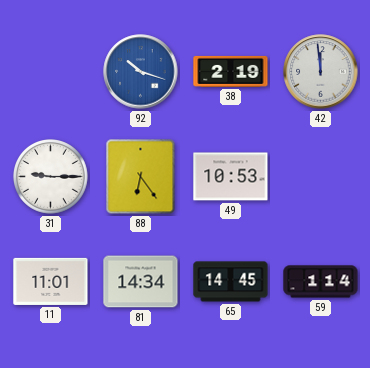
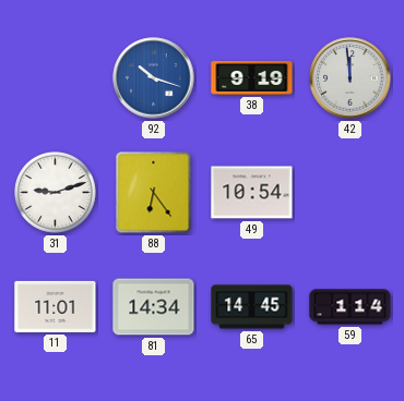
38: 2:19 -> 9:19
31: 9:15 -> 9:12
49: 10:53 -> 10:54
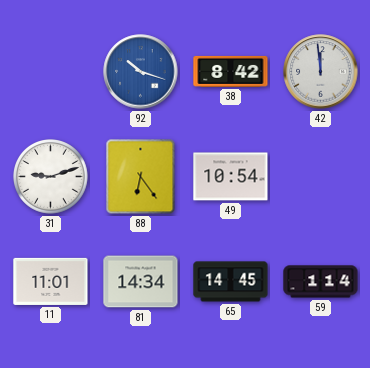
38: 9:19 -> 8:42
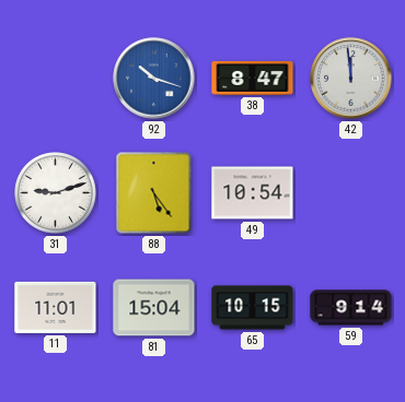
38: 8:42 -> 8:47
88: 6:24 -> 5:24
81: 14:34 -> 15:04
65: 14:45 -> 10:15
59: 1:14 -> 9:14
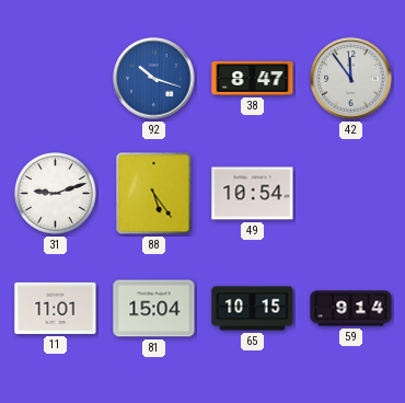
42: 11:59 -> 11:54
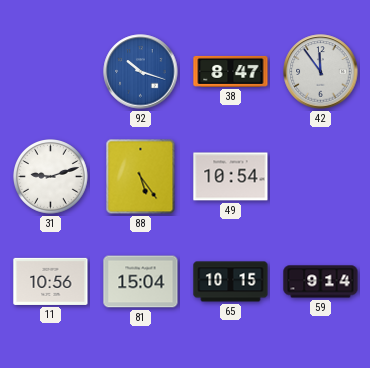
11: 11:01 -> 10:56
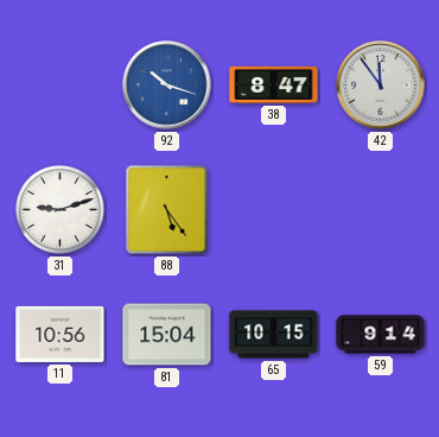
49: 10:54 -> none
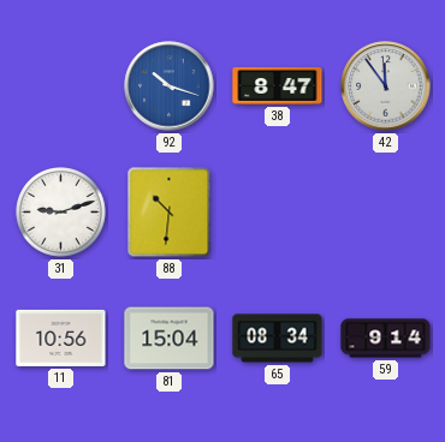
88: 5:24 -> 10:31
65: 10:15 -> 08:34
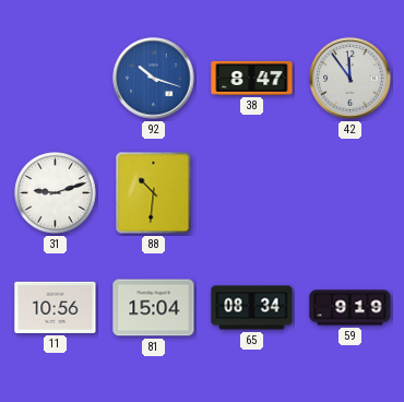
59: 9:14 -> 9:19
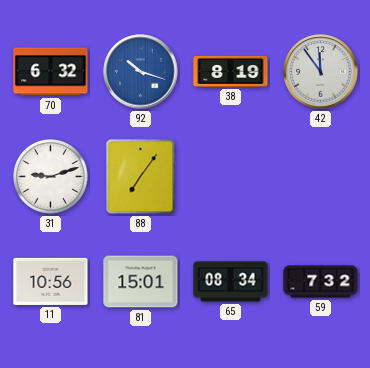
70: none -> 6:32
38: 8:47 -> 8:19
88: 10:31 -> 7:06
81: 15:04 -> 15:01
59: 9:19 -> 7:32
